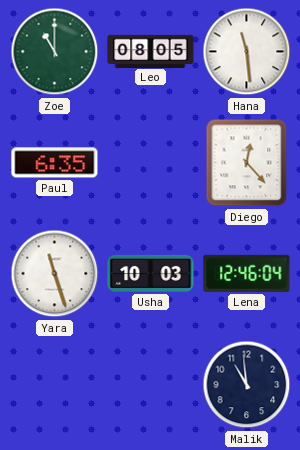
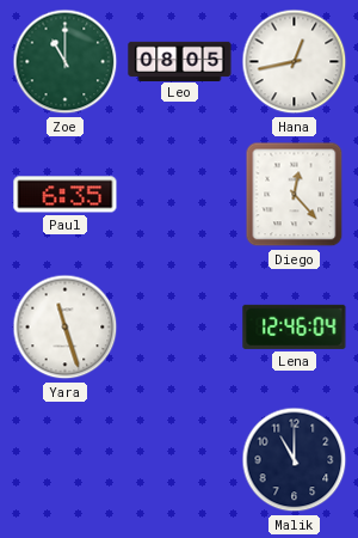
Hana: 11:29 -> 12:43
Usha: 10:03 -> none
Malik: 10:59 -> 11:00
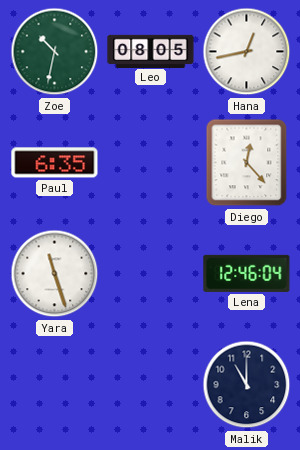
Zoe: 11:00 -> 10:32
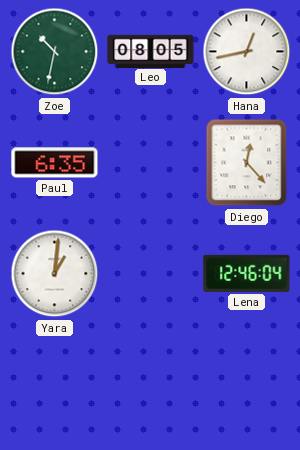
Yara: 11:27 -> 1:01
Malik: 11:00 -> none
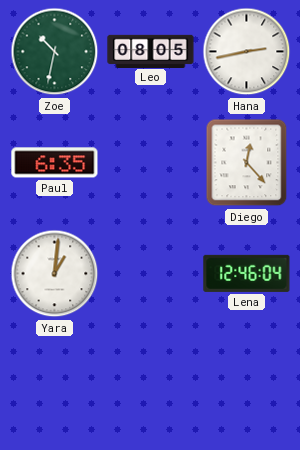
Hana: 12:43 -> 2:43
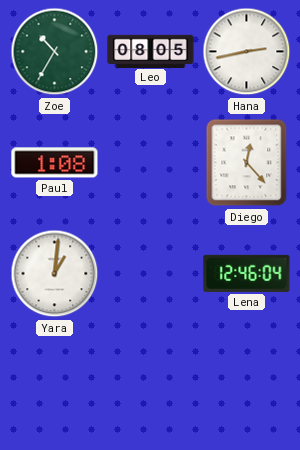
Zoe: 10:32 -> 10:35
Paul: 6:35 -> 1:08
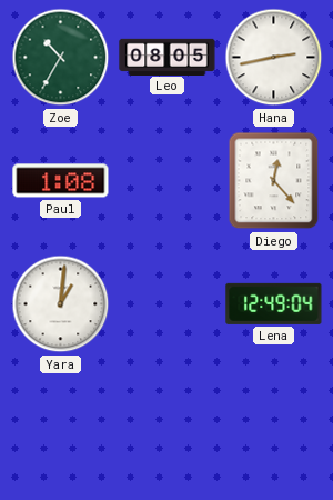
Lena: 12:46 -> 12:49
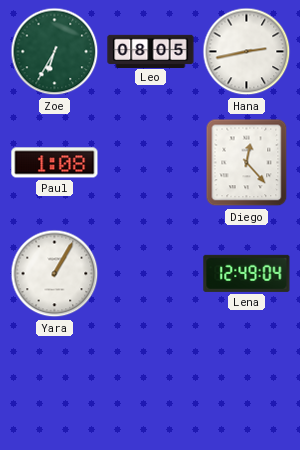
Zoe: 10:35 -> 6:35
Yara: 1:01 -> 1:05
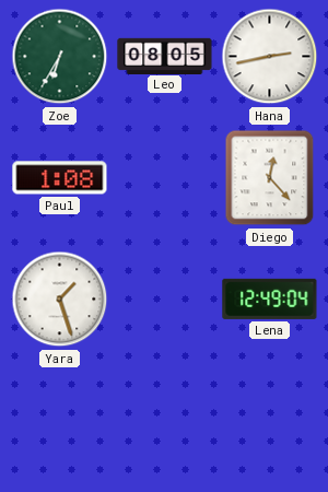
Yara: 1:05 -> 1:27
